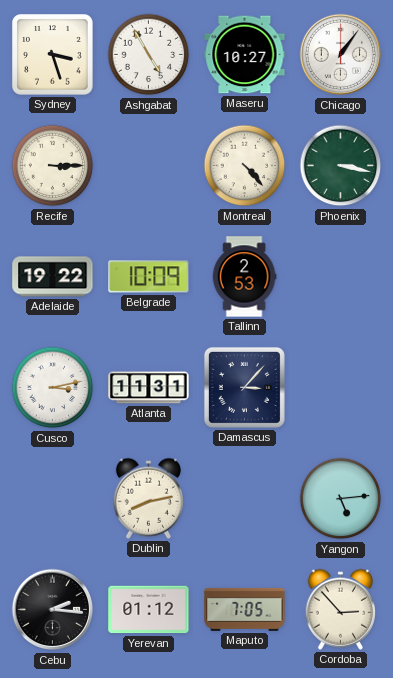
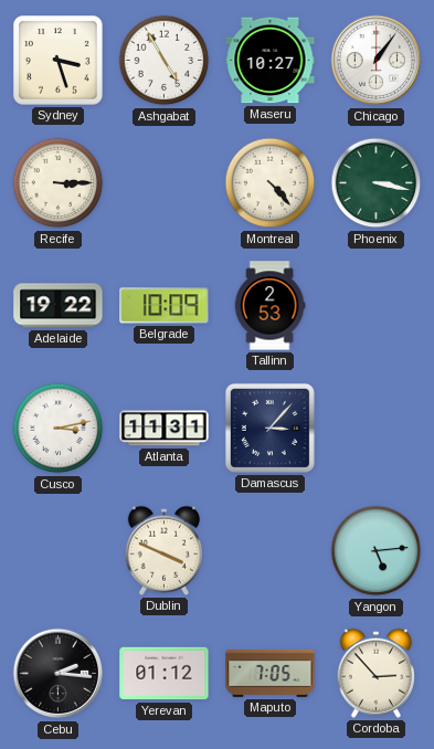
Dublin: 8:13 -> 3:49
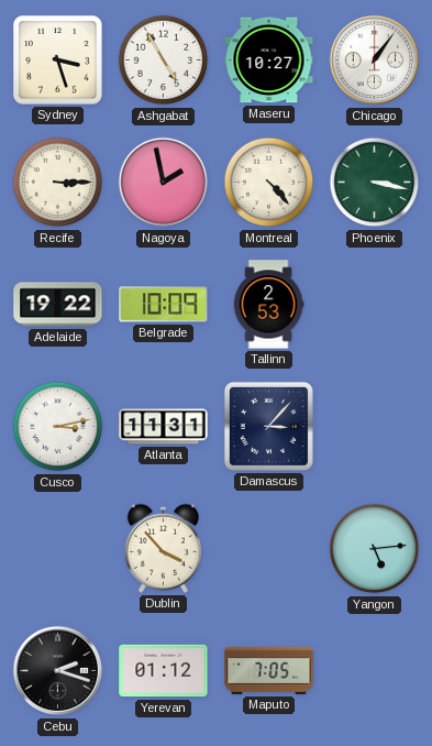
Nagoya: none -> 1:58
Dublin: 3:49 -> 3:53
Cebu: 2:16 -> 2:18
Cordoba: 2:53 -> none
